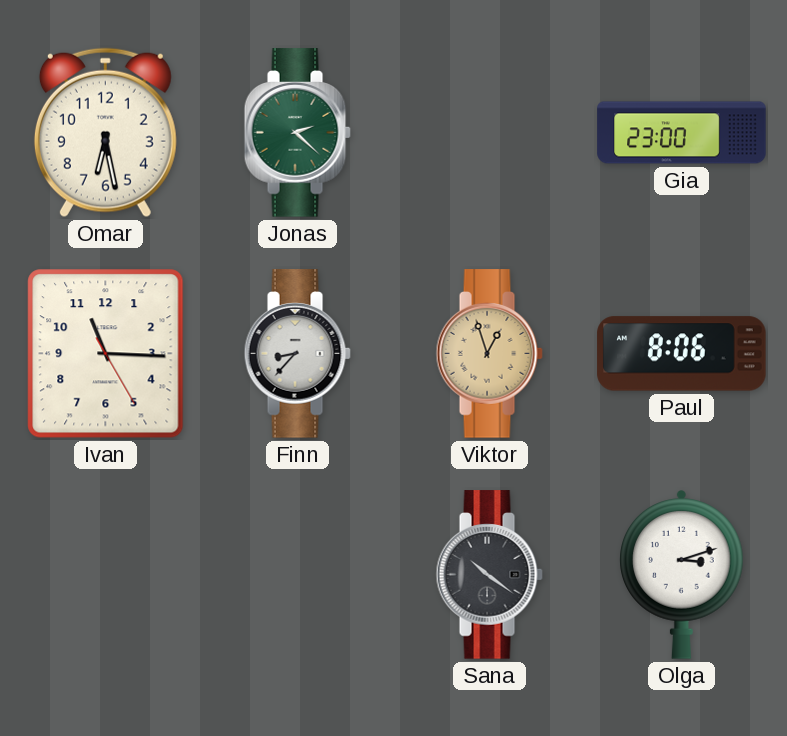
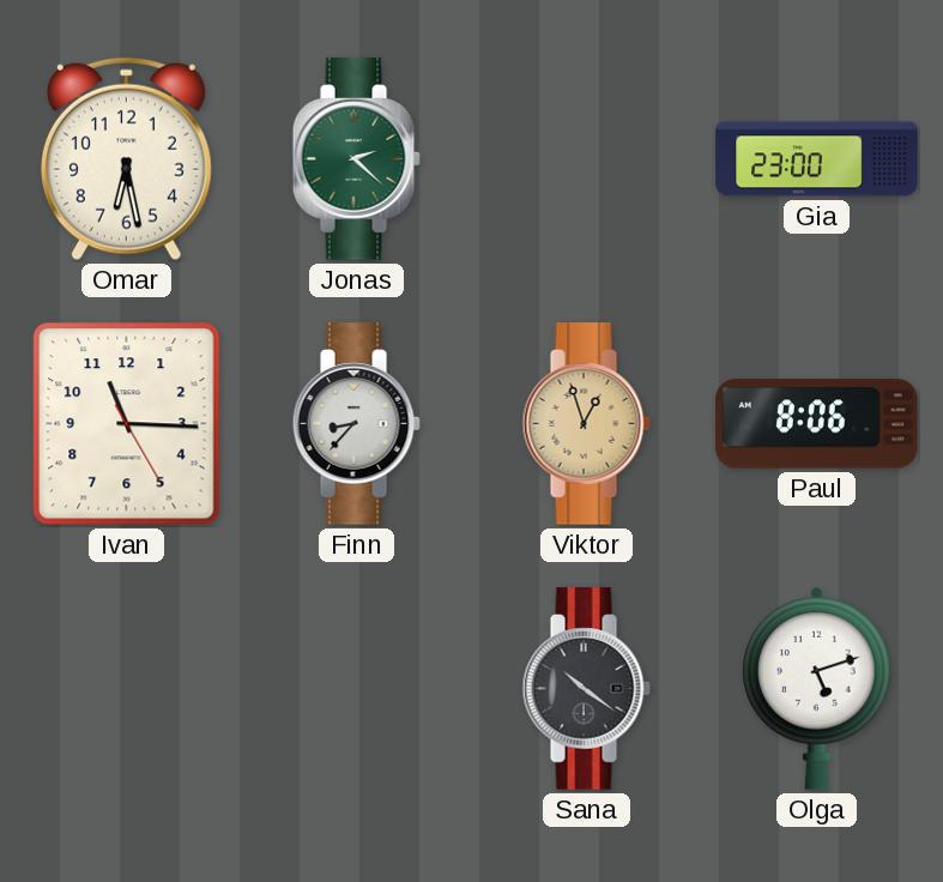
Olga: 3:12 -> 5:12
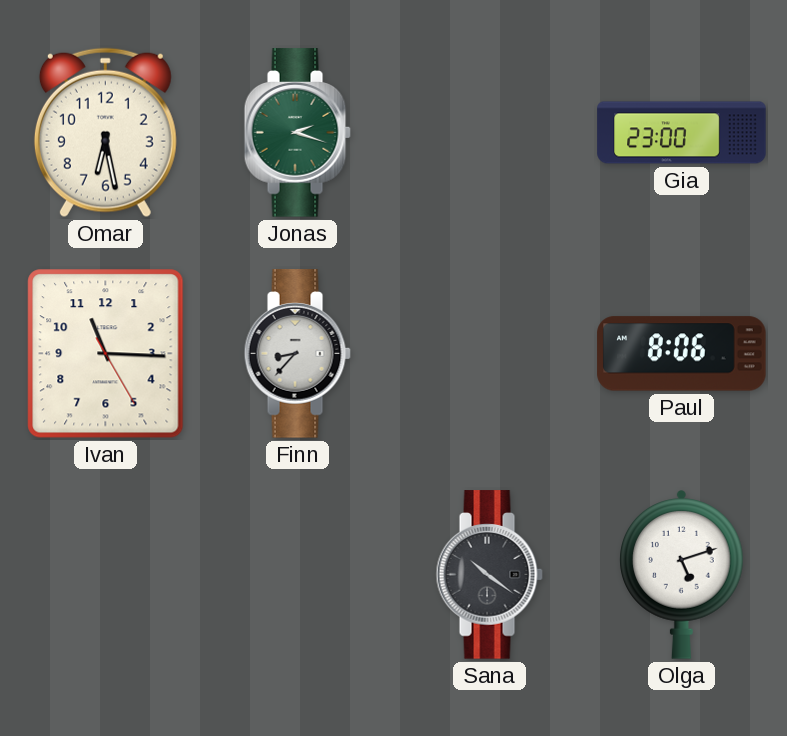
Jonas: 2:22 -> 2:18
Viktor: 12:57 -> none
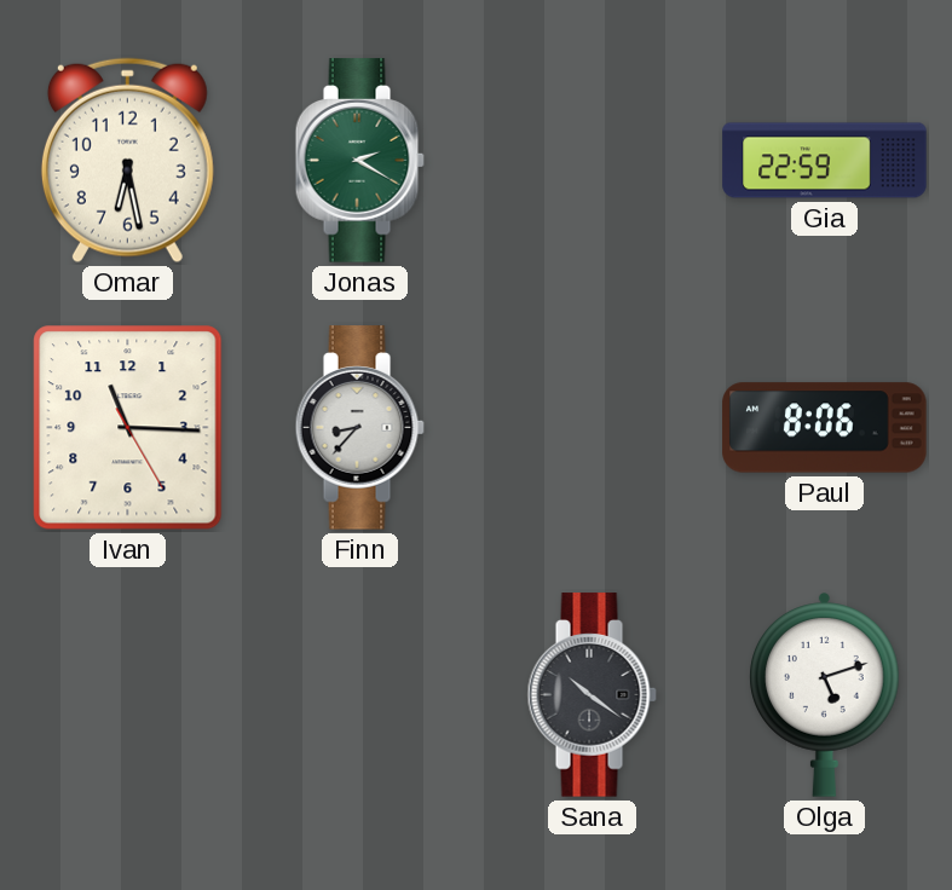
Jonas: 2:18 -> 2:20
Gia: 23:00 -> 22:59
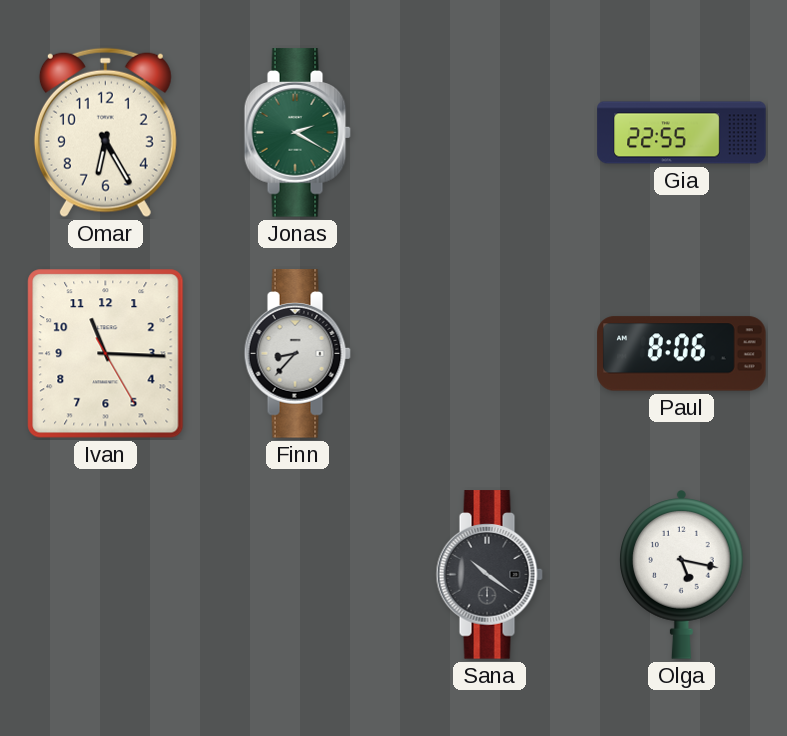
Omar: 6:28 -> 6:25
Gia: 22:59 -> 22:55
Olga: 5:12 -> 5:17
